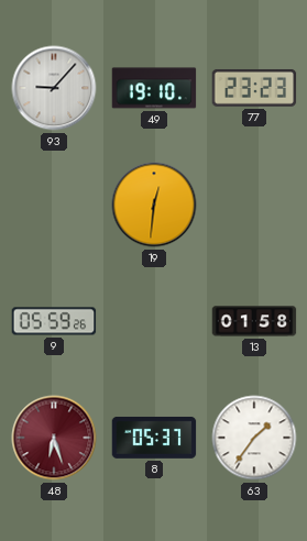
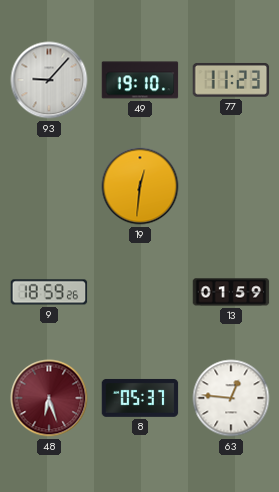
77: 23:23 -> 11:23
9: 05:59 -> 18:59
13: 01:58 -> 01:59
63: 1:36 -> 12:46
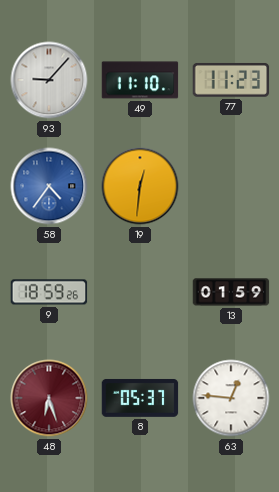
49: 19:10 -> 11:10
58: none -> 4:36
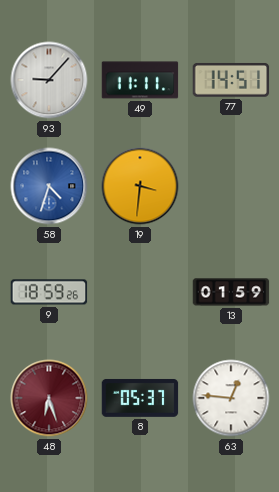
49: 11:10 -> 11:11
77: 11:23 -> 14:51
58: 4:36 -> 4:33
19: 12:31 -> 3:31
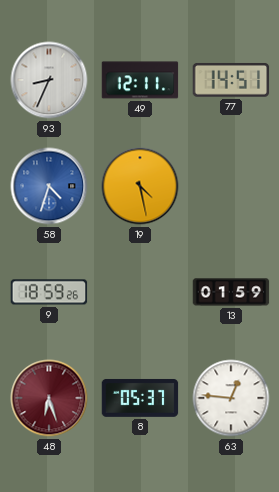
93: 9:07 -> 8:34
49: 11:11 -> 12:11
19: 3:31 -> 4:28
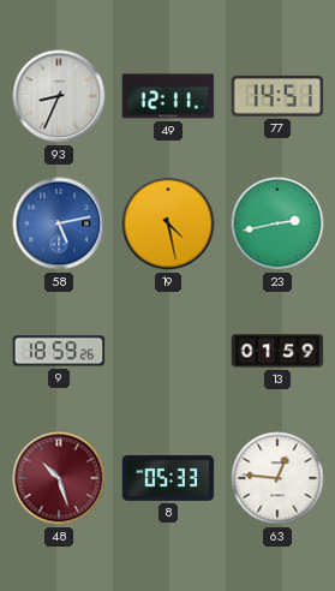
58: 4:33 -> 5:13
23: none -> 2:43
48: 6:27 -> 10:27
8: 05:37 -> 05:33
